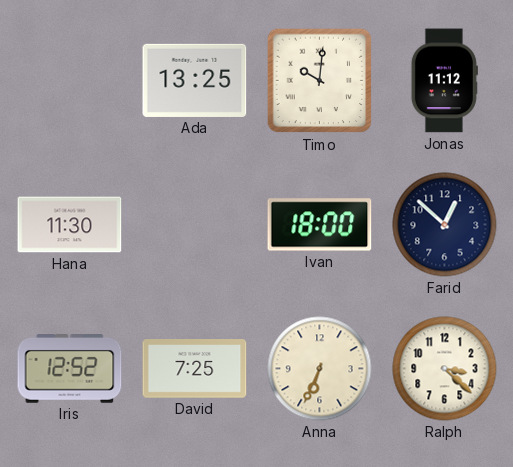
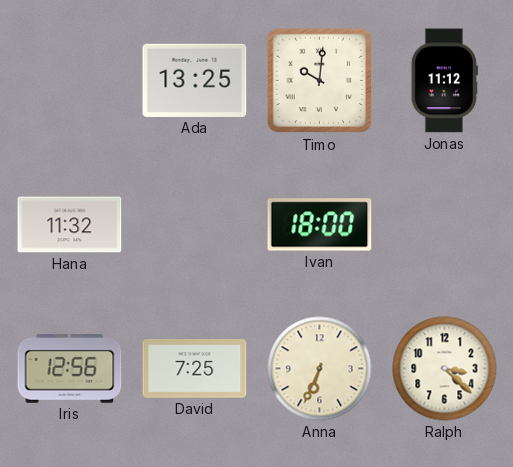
Hana: 11:30 -> 11:32
Farid: 12:52 -> none
Iris: 12:52 -> 12:56
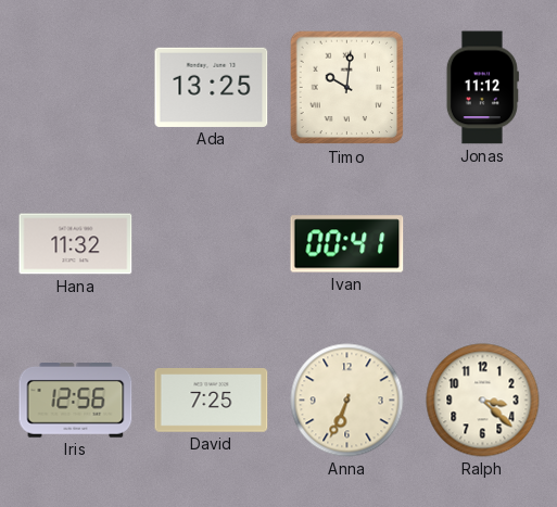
Ivan: 18:00 -> 00:41
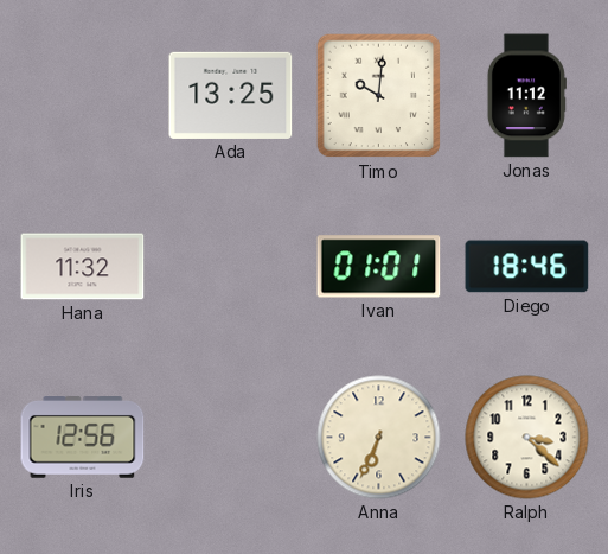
Ivan: 00:41 -> 01:01
Diego: none -> 18:46
David: 7:25 -> none
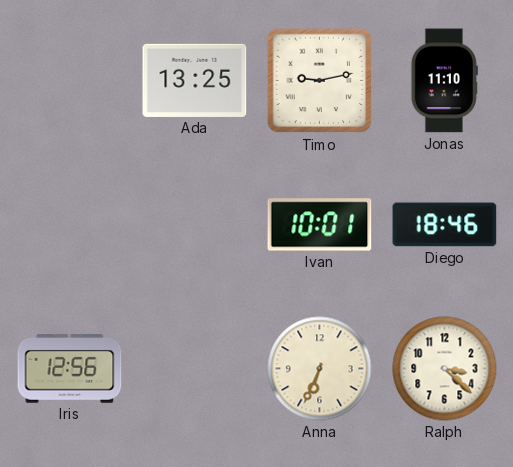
Timo: 10:01 -> 9:13
Jonas: 11:12 -> 11:10
Hana: 11:32 -> none
Ivan: 01:01 -> 10:01
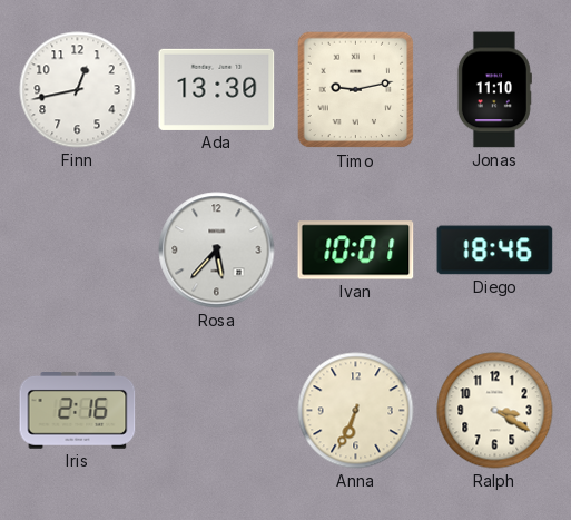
Finn: none -> 12:43
Ada: 13:25 -> 13:30
Rosa: none -> 5:37
Iris: 12:56 -> 2:16
Ralph: 3:22 -> 3:20
